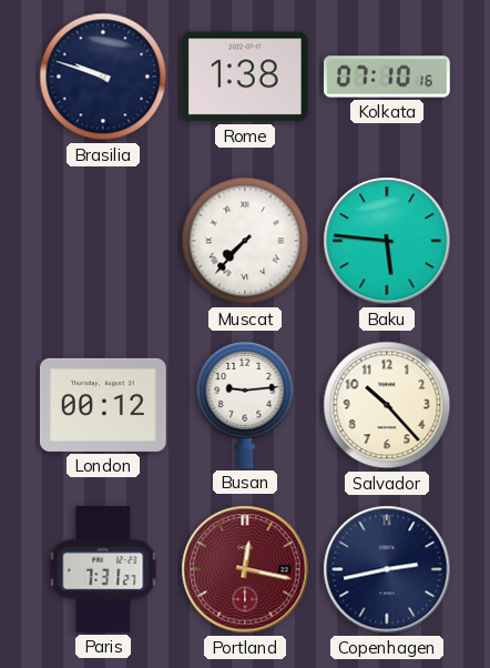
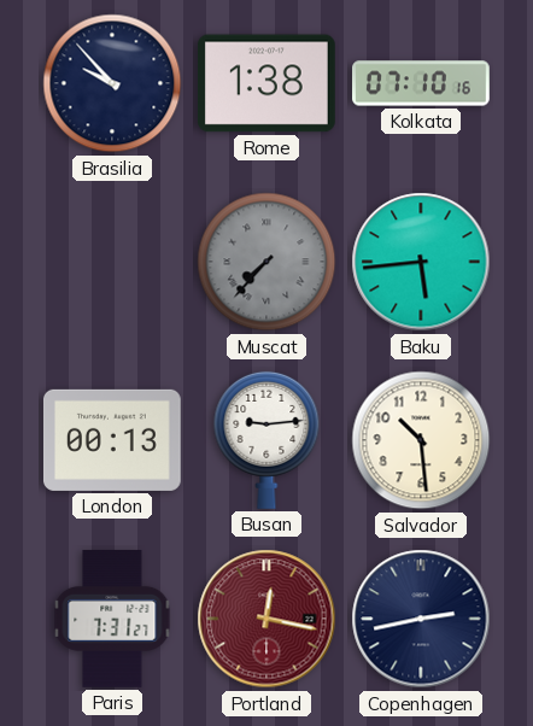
Brasilia: 9:48 -> 9:53
Muscat dial: white -> grey
Baku: 5:46 -> 5:44
London: 00:12 -> 00:13
Salvador: 10:23 -> 10:29
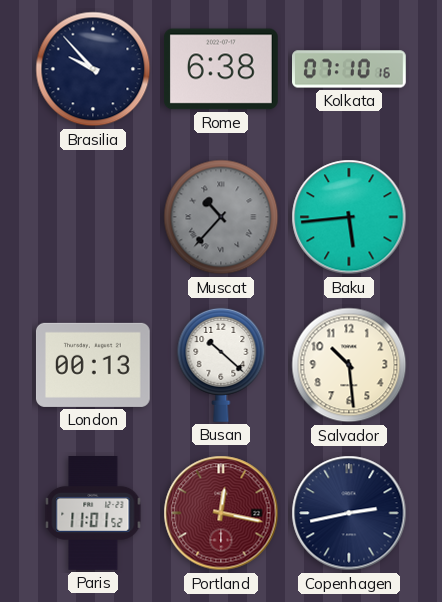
Rome: 1:38 -> 6:38
Muscat: 7:37 -> 10:37
Busan: 9:14 -> 10:22
Paris: 7:31 -> 11:01
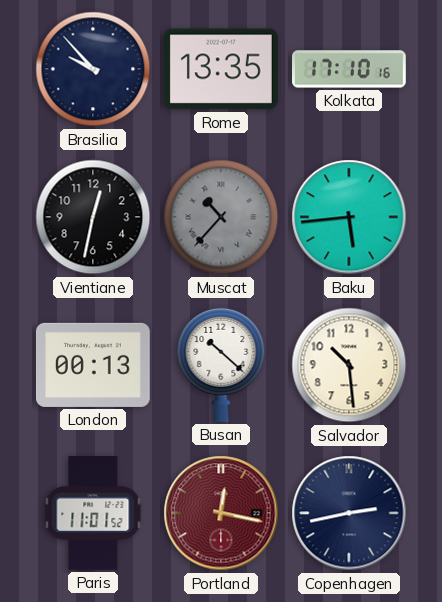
Rome: 6:38 -> 13:35
Kolkata: 07:10 -> 17:10
Vientiane: none -> 12:32
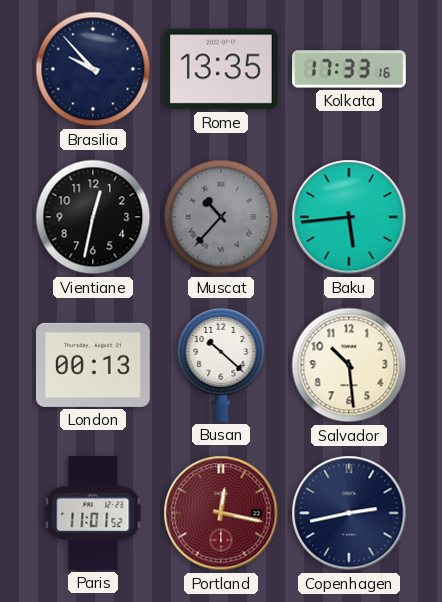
Kolkata: 17:10 -> 17:33
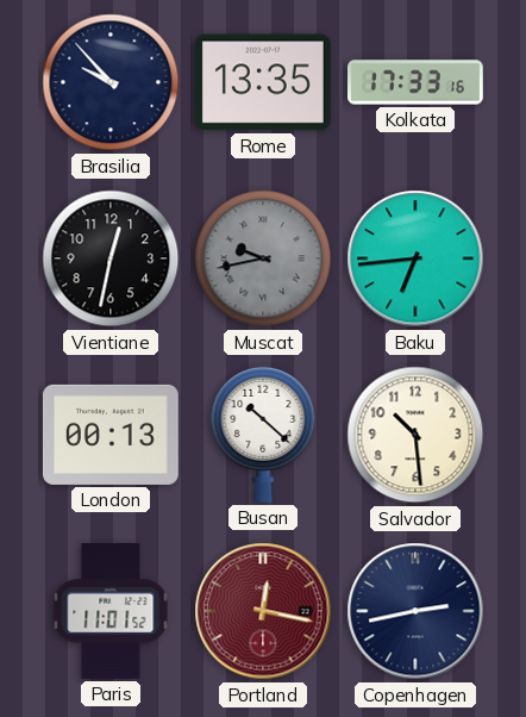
Muscat: 10:37 -> 9:43
Baku: 5:44 -> 6:44
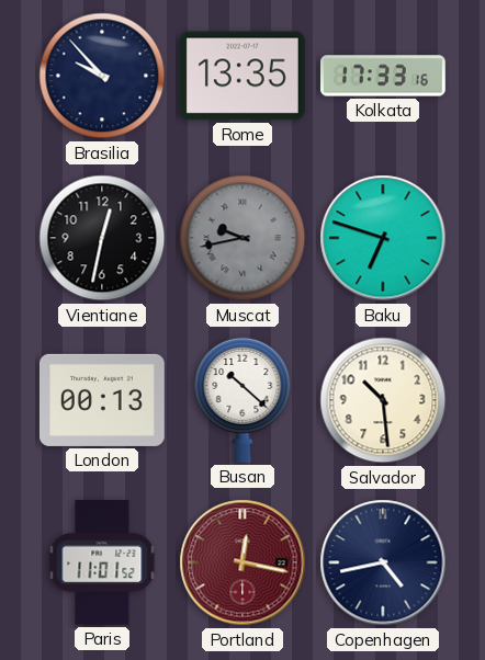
Baku: 6:44 -> 6:48
Copenhagen: 2:43 -> 4:43
